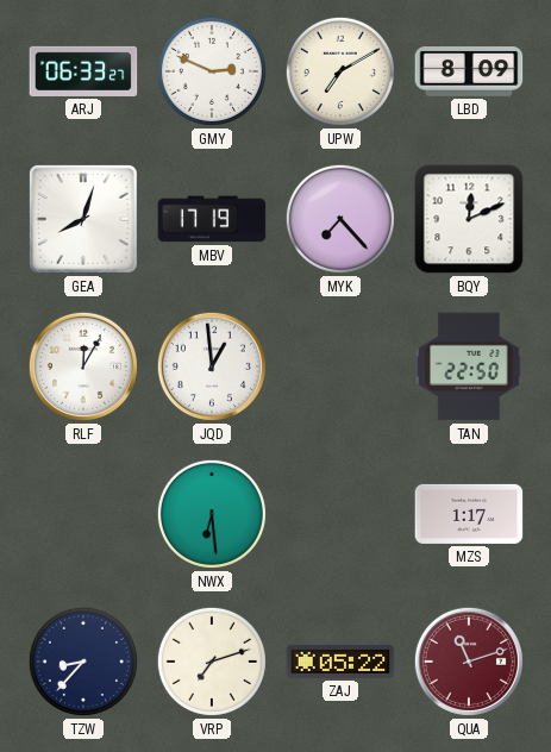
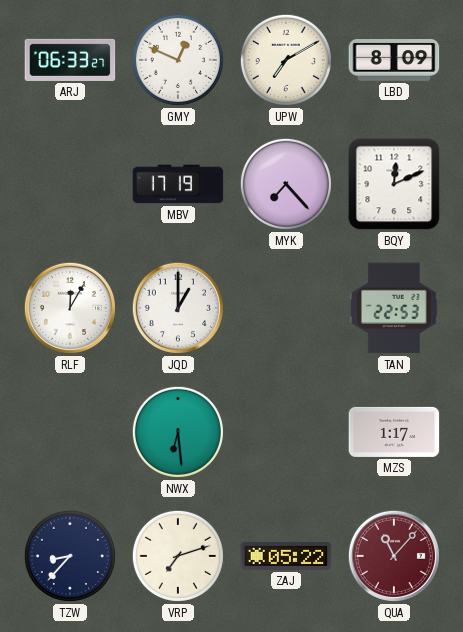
GMY: 2:49 -> 12:49
GEA: 8:03 -> none
JQD: 12:59 -> 1:00
TAN: 22:50 -> 22:53
QUA: 11:12 -> 11:07
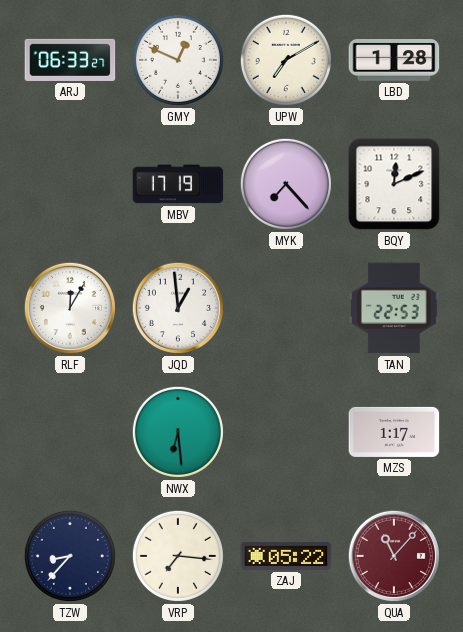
LBD: 8:09 -> 1:28
JQD: 1:00 -> 12:59
VRP: 7:12 -> 7:16
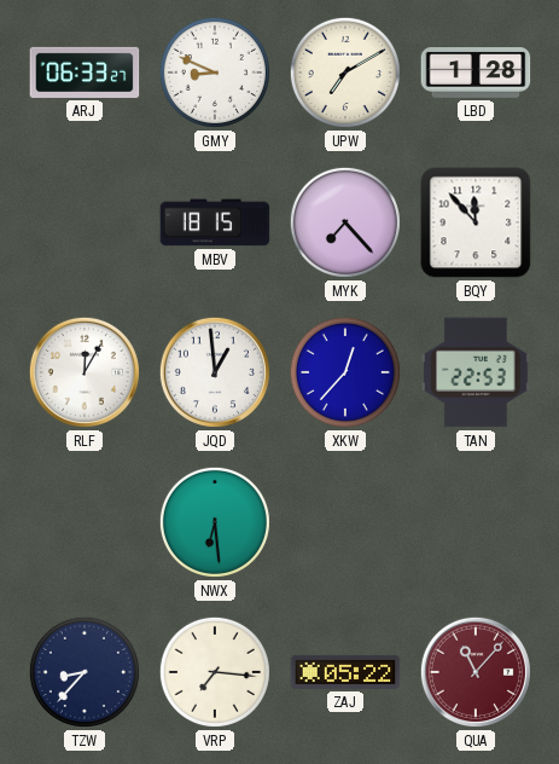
GMY: 12:49 -> 8:49
MBV: 17:19 -> 18:15
BQY: 12:11 -> 11:53
XKW: none -> 12:37
MZS: 1:17 -> none
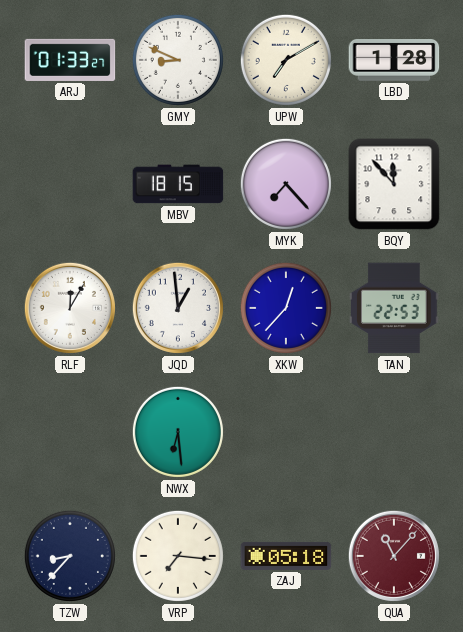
ARJ: 06:33 -> 01:33
ZAJ: 05:22 -> 05:18
